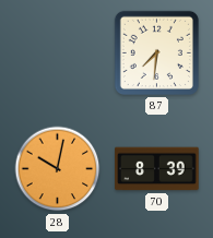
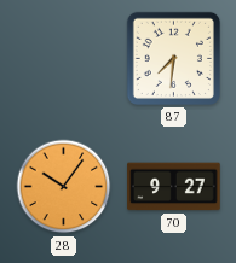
28: 10:02 -> 10:06
70: 8:39 -> 9:27
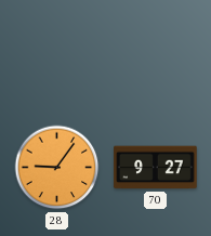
87: 7:31 -> none
28: 10:06 -> 9:06
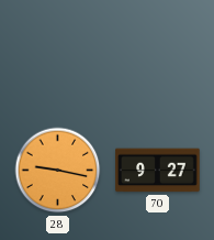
28: 9:06 -> 9:17
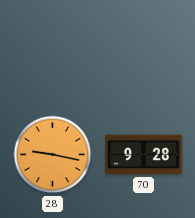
70: 9:27 -> 9:28
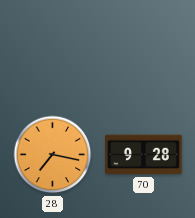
28: 9:17 -> 7:17
